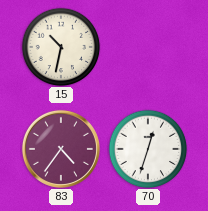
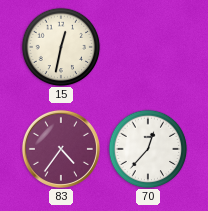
15: 10:32 -> 12:32
70: 12:33 -> 12:37
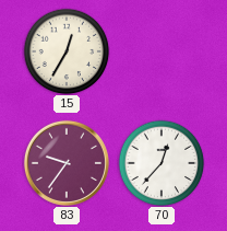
15: 12:32 -> 12:35
83: 4:36 -> 9:36
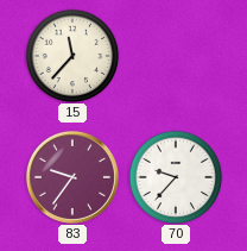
15: 12:35 -> 11:37
70: 12:37 -> 9:37
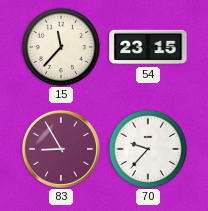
54: none -> 23:15
83: 9:36 -> 8:55
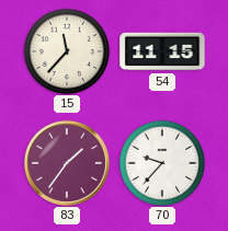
54: 23:15 -> 11:15
83: 8:55 -> 1:36
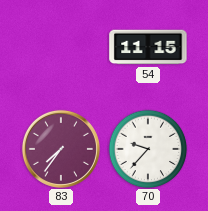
15: 11:37 -> none
83: 1:36 -> 7:36
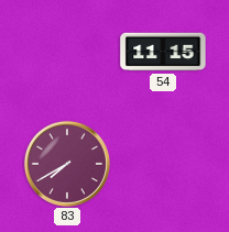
83: 7:36 -> 7:40
70: 9:37 -> none
